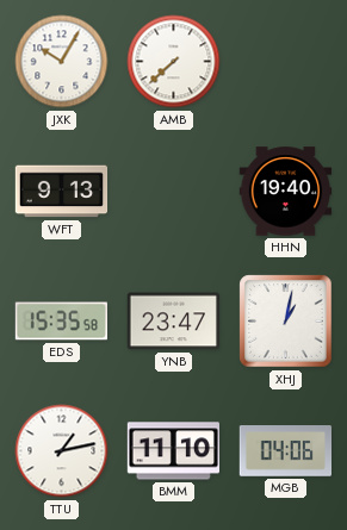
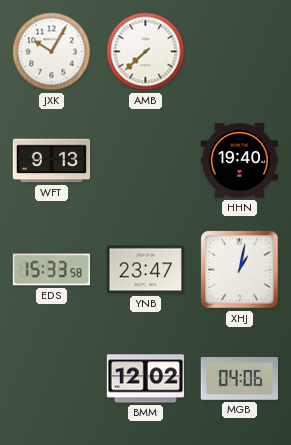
EDS: 15:35 -> 15:33
TTU: 1:13 -> none
BMM: 11:10 -> 12:02
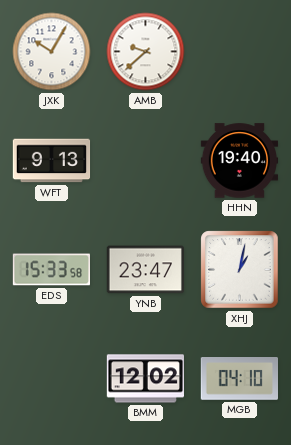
AMB: 7:38 -> 9:38
MGB: 04:06 -> 04:10
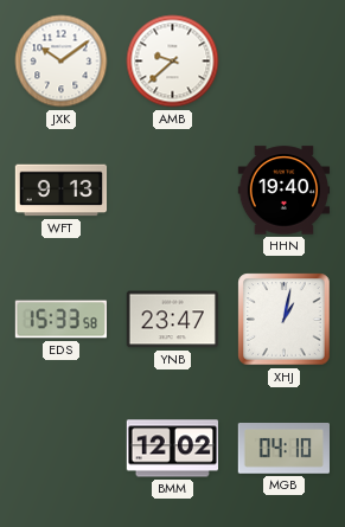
JXK: 10:05 -> 10:09
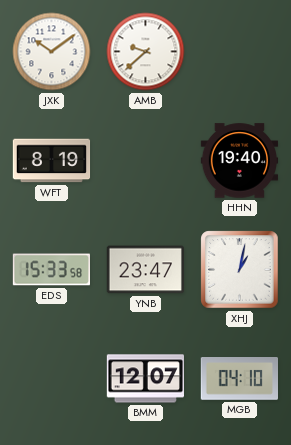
WFT: 9:13 -> 8:19
BMM: 12:02 -> 12:07
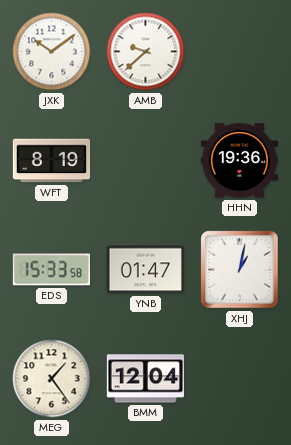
HHN: 19:40 -> 19:36
YNB: 23:47 -> 01:47
MEG: none -> 1:24
BMM: 12:07 -> 12:04
MGB: 04:10 -> none
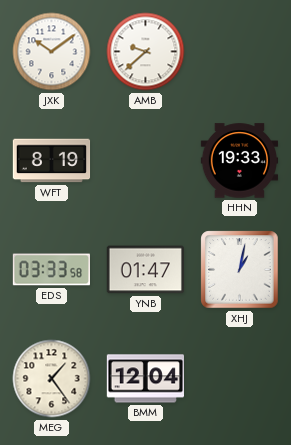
HHN: 19:36 -> 19:33
EDS: 15:33 -> 03:33
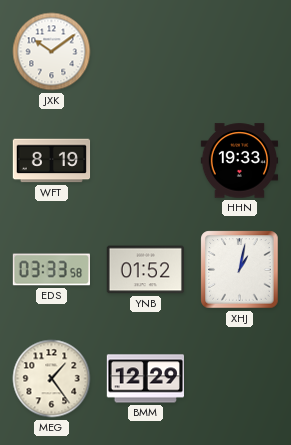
AMB: 9:38 -> none
YNB: 01:47 -> 01:52
BMM: 12:04 -> 12:29
